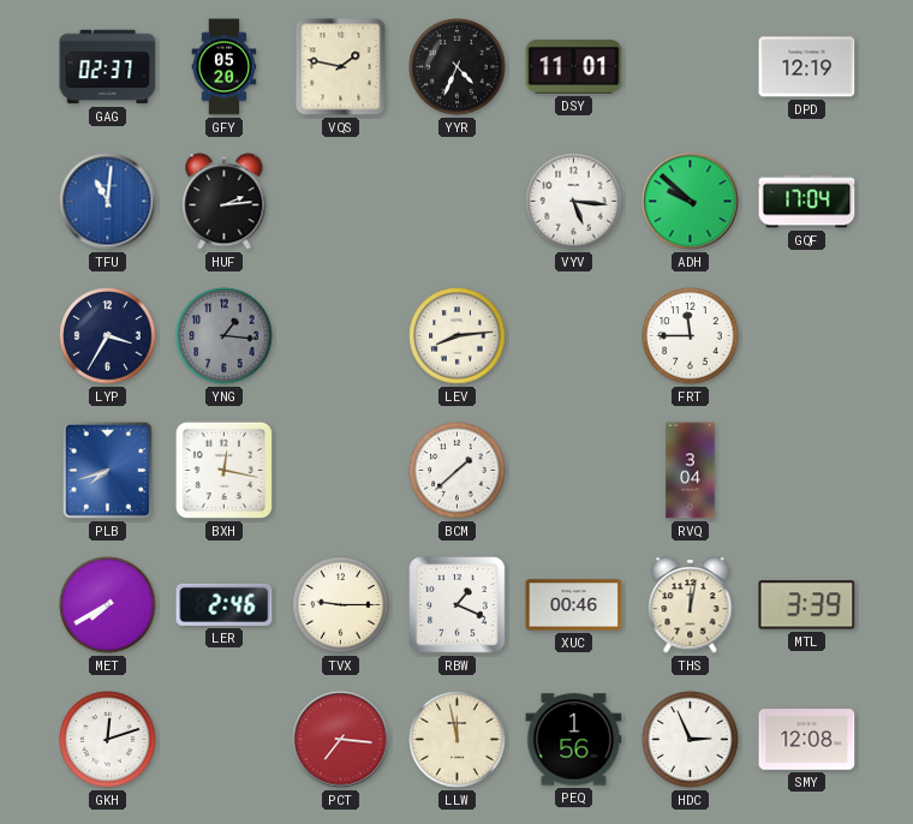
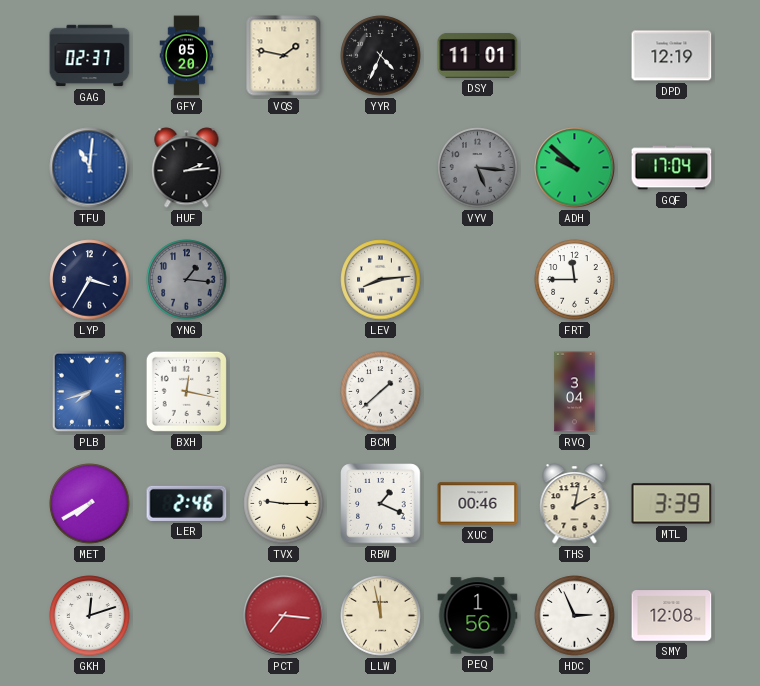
VYV dial: white -> grey
THS: 12:02 -> 2:02
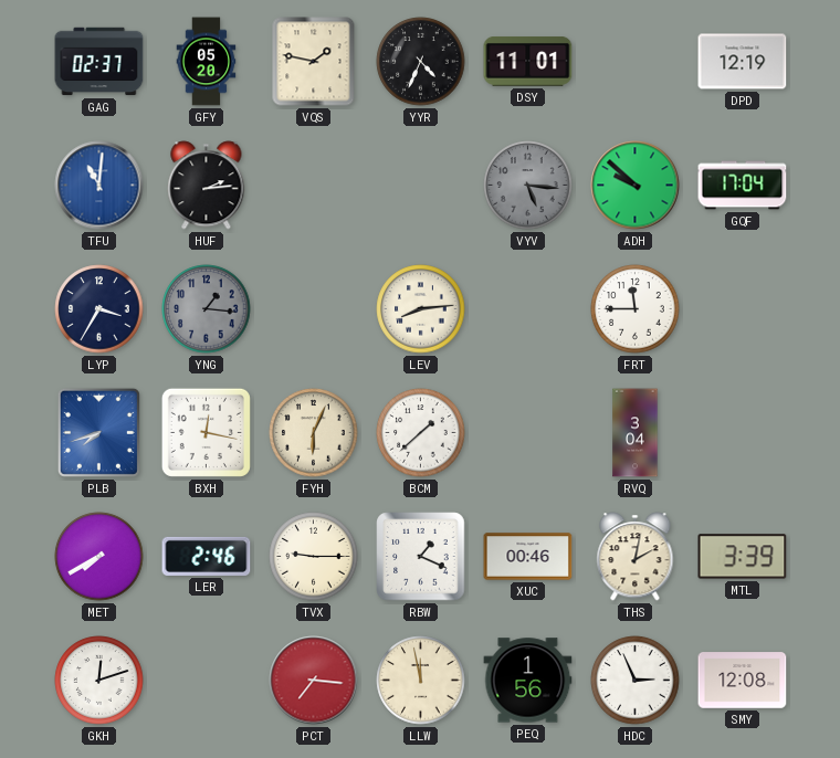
FYH: none -> 6:04
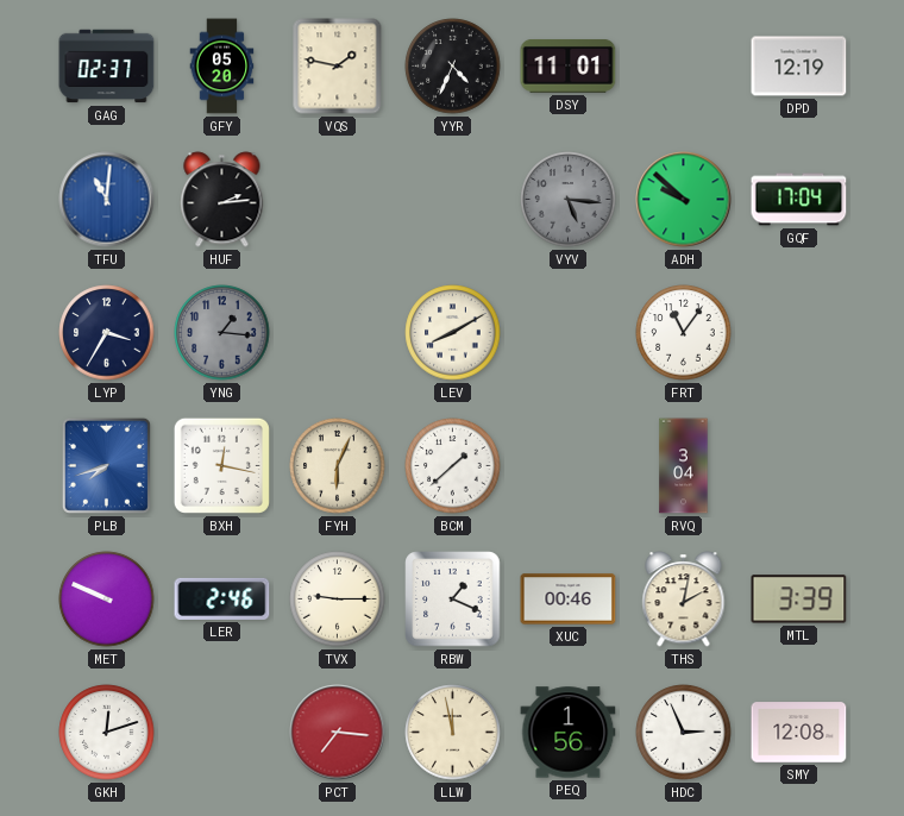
LEV: 8:14 -> 8:10
FRT: 11:45 -> 11:06
MET: 7:40 -> 9:49
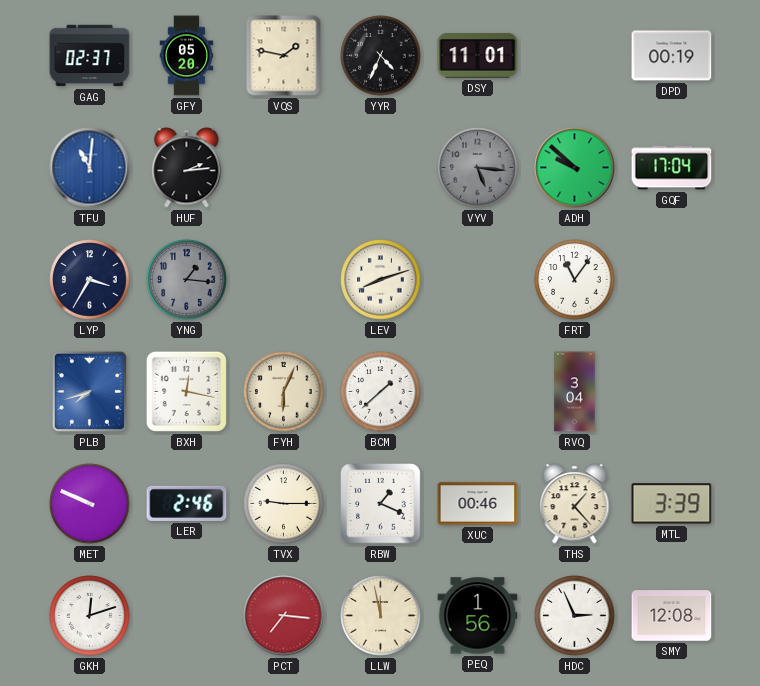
DPD: 12:19 -> 00:19
LEV: 8:10 -> 8:12
THS: 2:02 -> 1:23
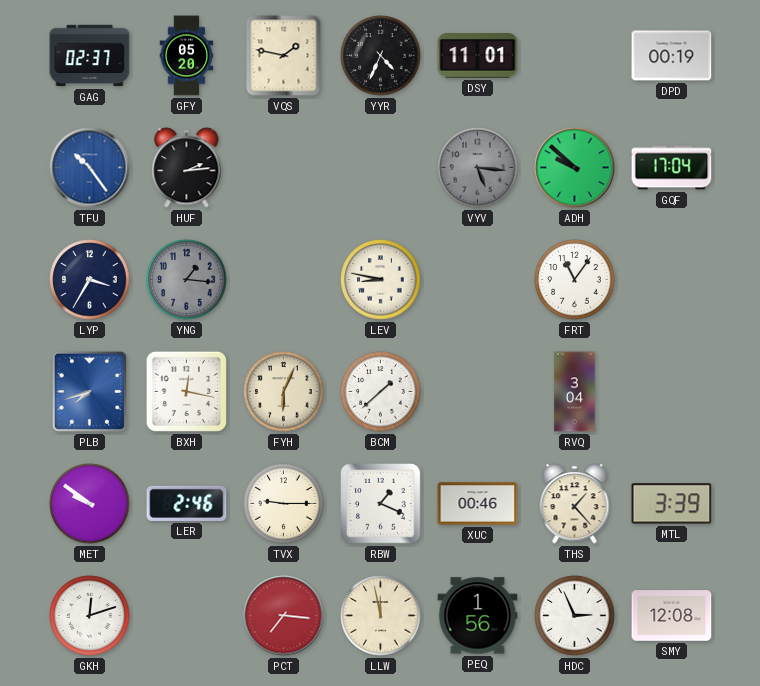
TFU: 11:01 -> 10:24
LEV: 8:12 -> 8:47
MET: 9:49 -> 9:51
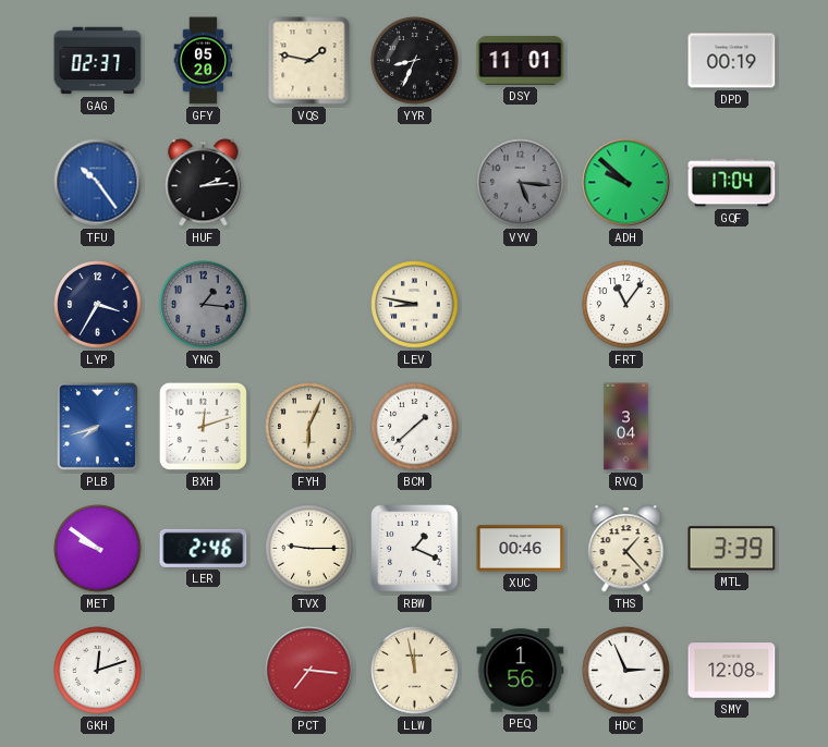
YYR: 4:34 -> 8:34
BXH: 12:17 -> 12:12
